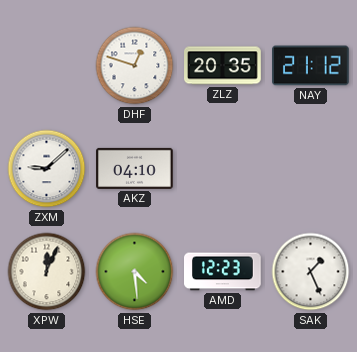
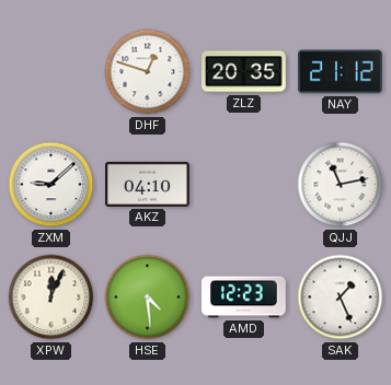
QJJ: none -> 11:13
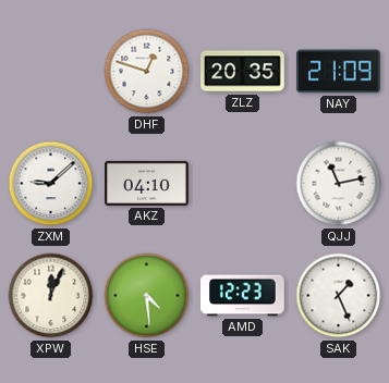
NAY: 21:12 -> 21:09
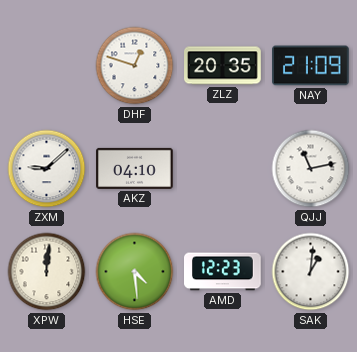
XPW: 12:04 -> 12:01
SAK: 1:26 -> 1:01
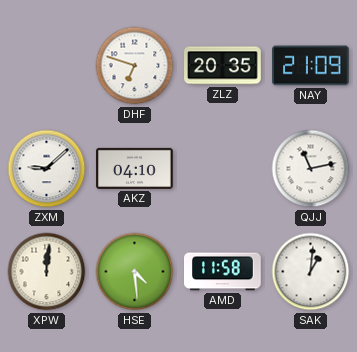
DHF: 12:48 -> 6:48
AMD: 12:23 -> 11:58
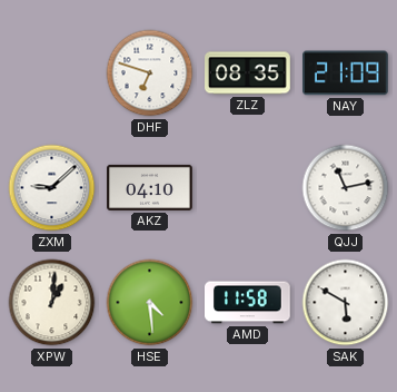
ZLZ: 20:35 -> 08:35
XPW: 12:01 -> 1:01
SAK: 1:01 -> 5:50
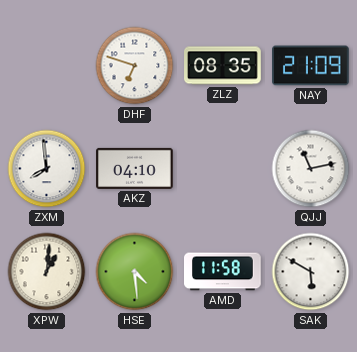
ZXM: 9:08 -> 7:59
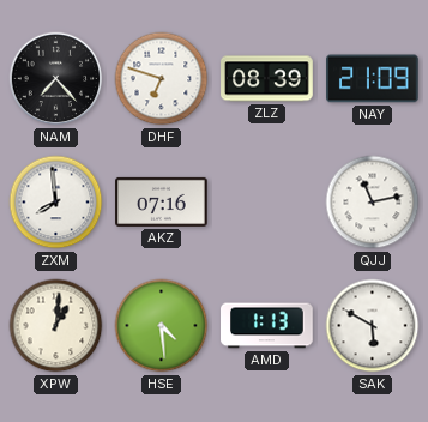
NAM: none -> 7:23
ZLZ: 08:35 -> 08:39
AKZ: 04:10 -> 07:16
AMD: 11:58 -> 1:13
